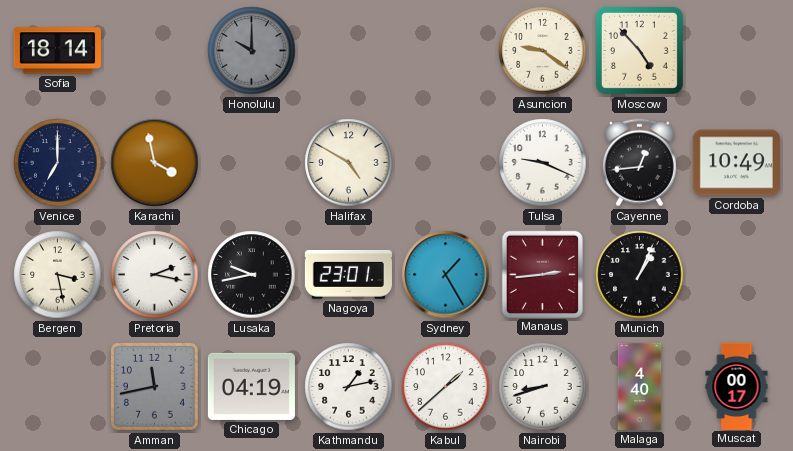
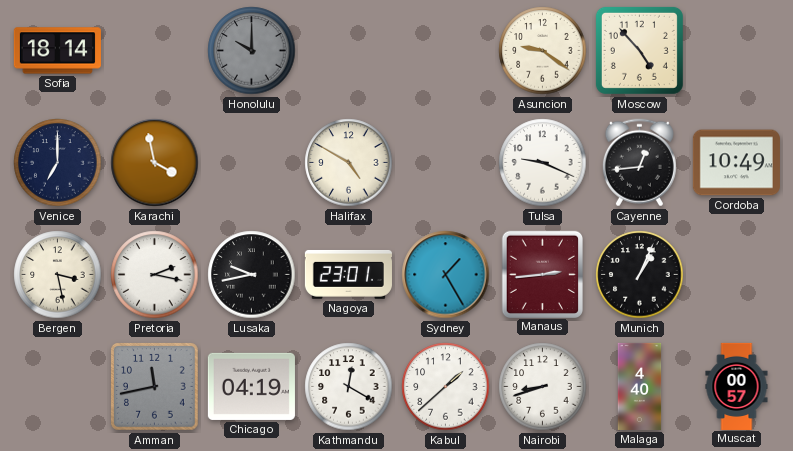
Kathmandu: 1:13 -> 12:20
Muscat: 00:17 -> 00:57
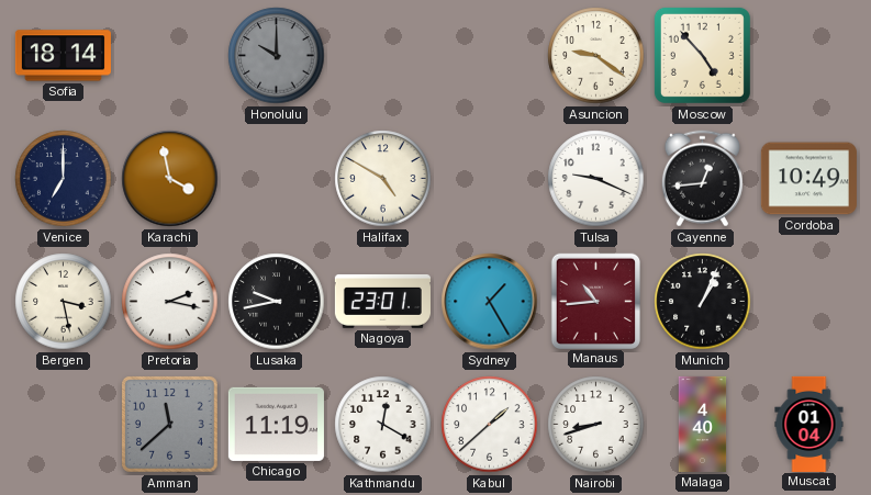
Manaus: 2:44 -> 10:44
Amman: 11:43 -> 11:38
Chicago: 04:19 -> 11:19
Muscat: 00:57 -> 01:04
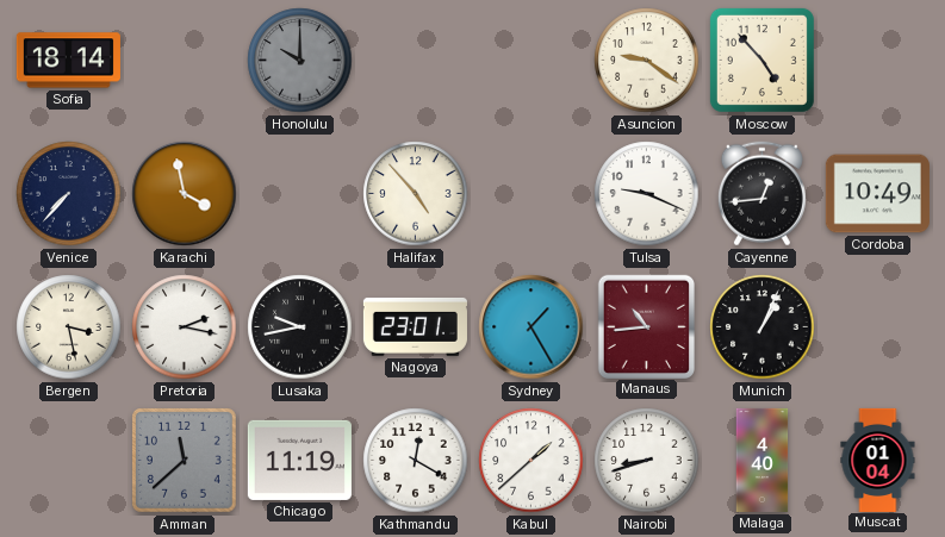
Venice: 7:00 -> 7:37
Halifax: 4:50 -> 4:53
